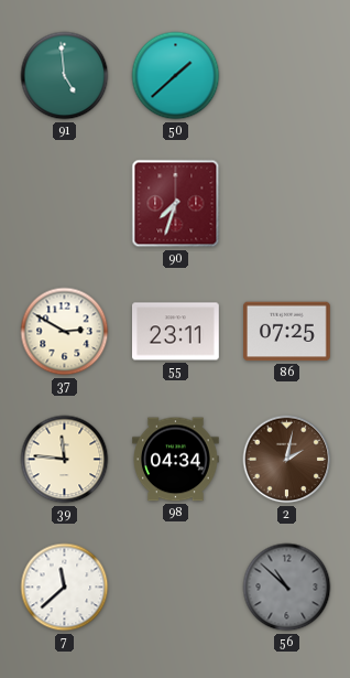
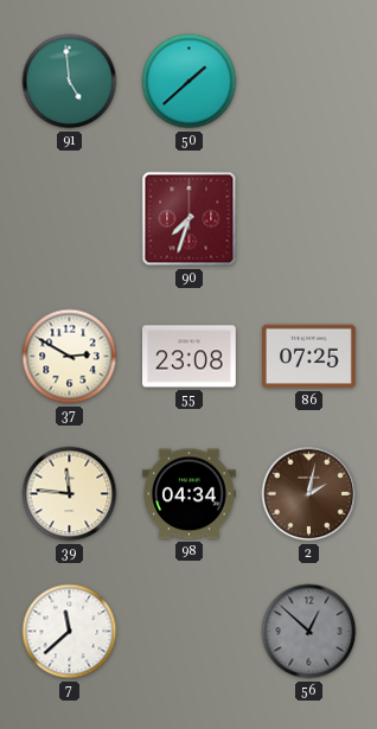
55: 23:11 -> 23:08
56: 10:52 -> 12:52
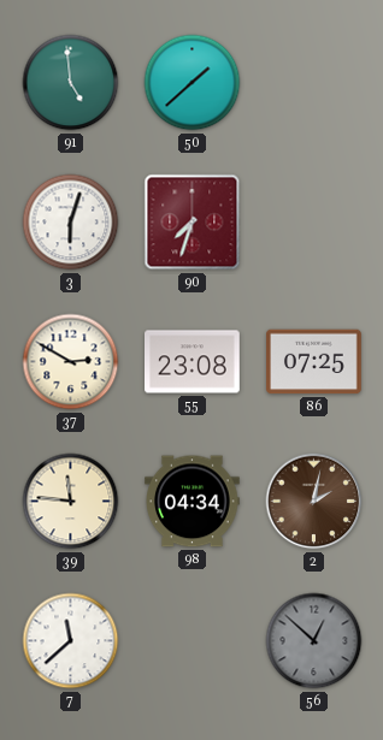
3: none -> 6:03
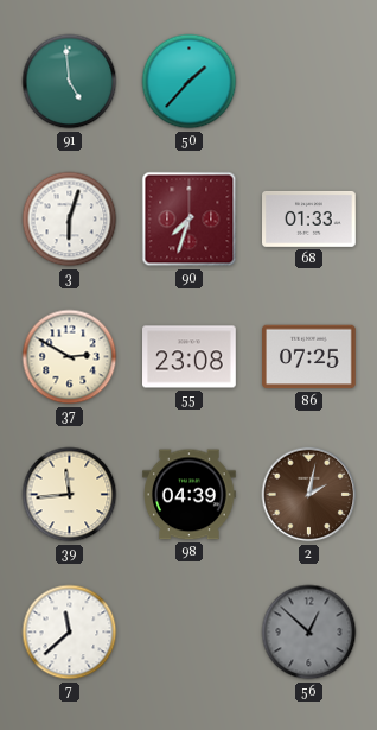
50: 1:38 -> 1:37
68: none -> 01:33
39: 11:46 -> 11:44
98: 04:34 -> 04:39
